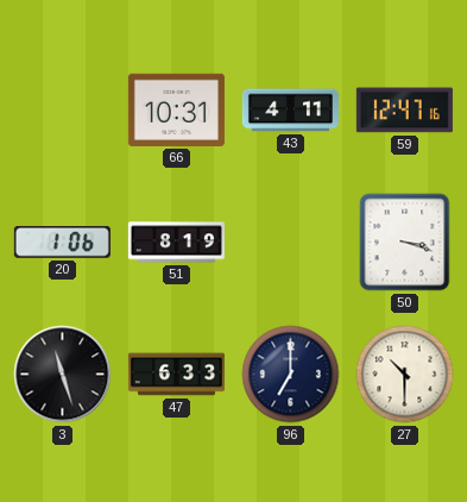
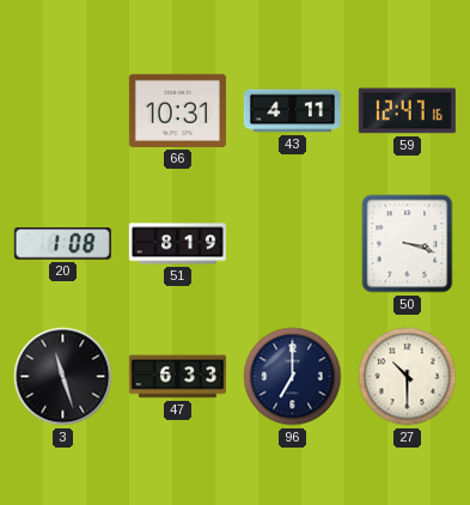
20: 1:06 -> 1:08
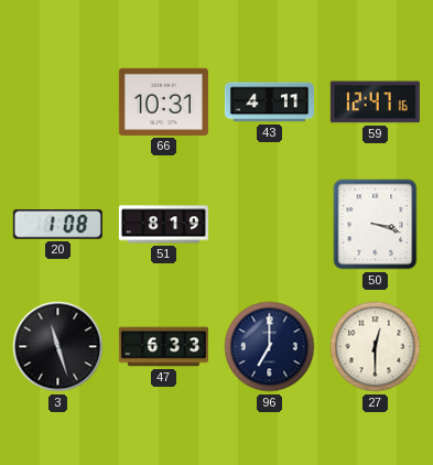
27: 10:30 -> 12:30
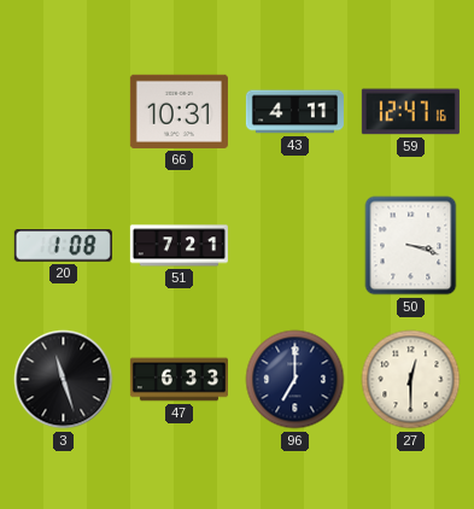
51: 8:19 -> 7:21
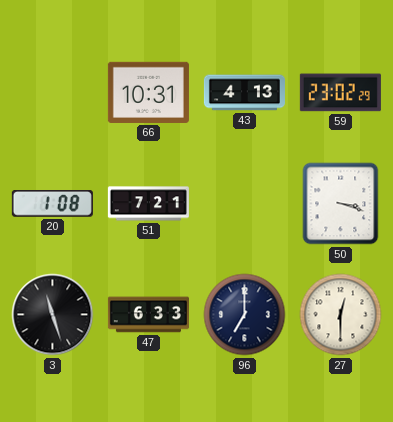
43: 4:11 -> 4:13
59: 12:47 -> 23:02
